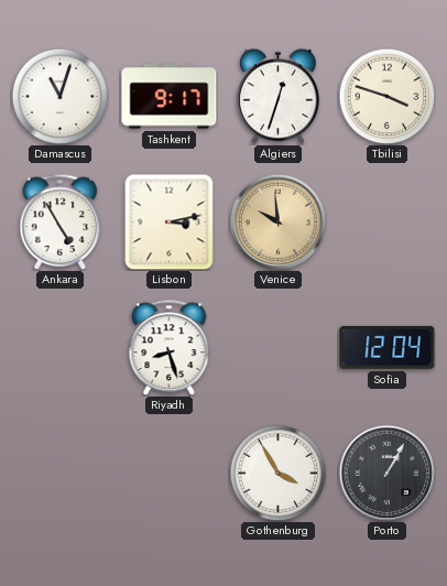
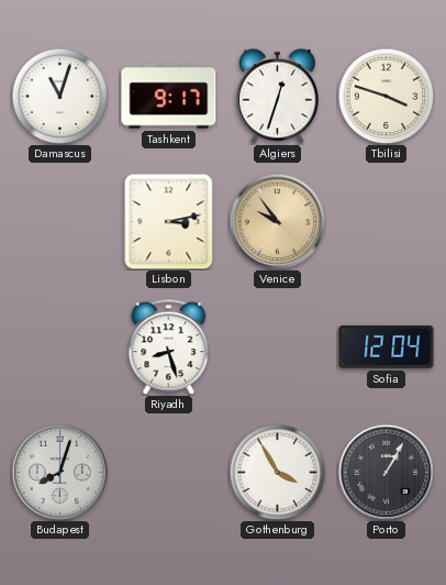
Ankara: 4:55 -> none
Venice: 9:59 -> 9:54
Budapest: none -> 8:03
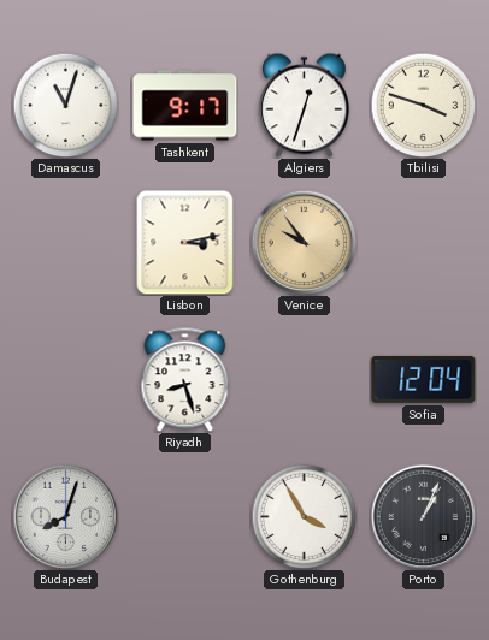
Porto: 1:05 -> 1:04
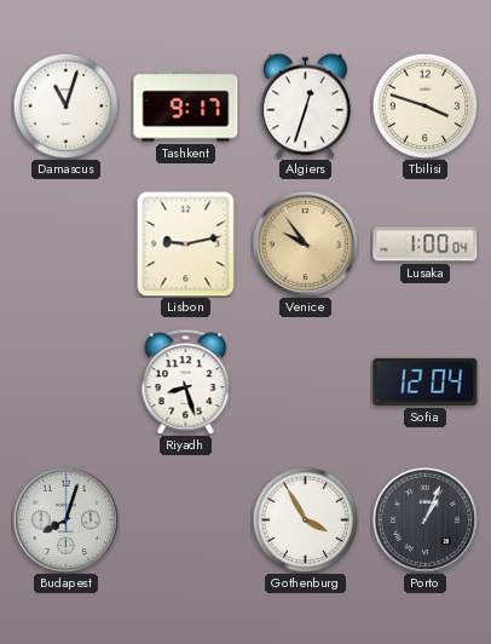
Lisbon: 3:13 -> 9:13
Lusaka: none -> 1:00
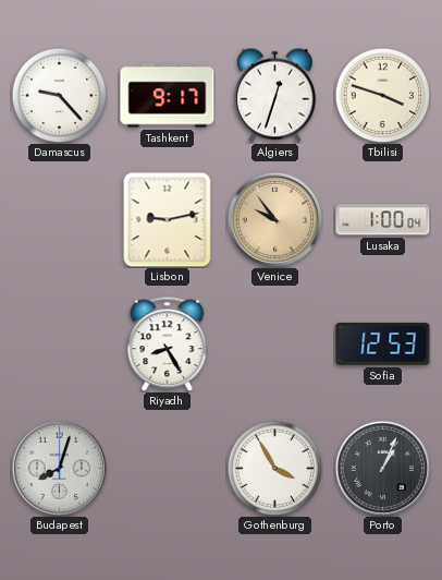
Damascus: 11:03 -> 9:23
Riyadh: 8:27 -> 8:25
Sofia: 12:04 -> 12:53
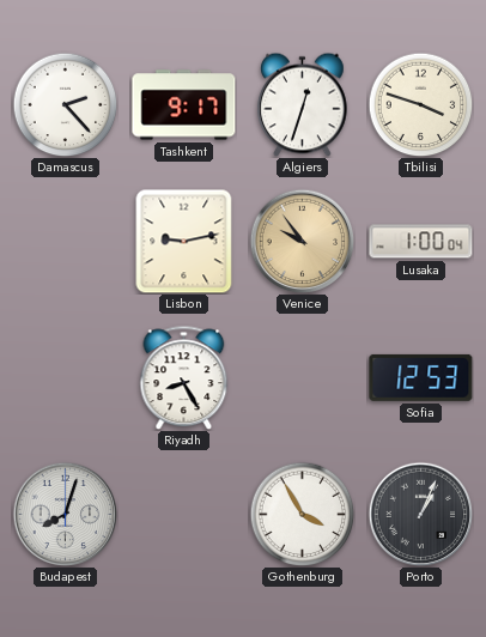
Damascus: 9:23 -> 2:23
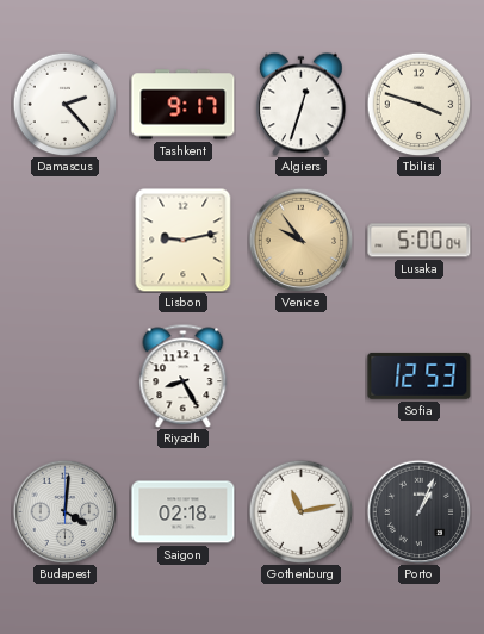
Lusaka: 1:00 -> 5:00
Budapest: 8:03 -> 4:01
Saigon: none -> 02:18
Gothenburg: 3:55 -> 11:13
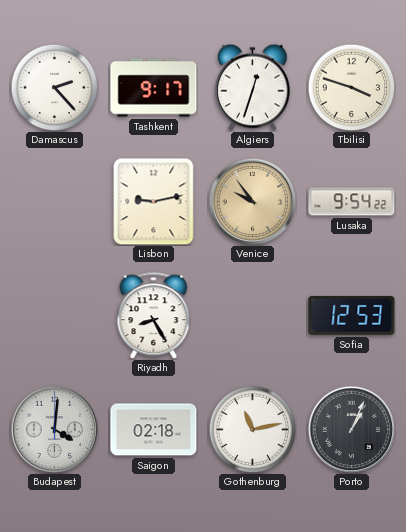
Lusaka: 5:00 -> 9:54
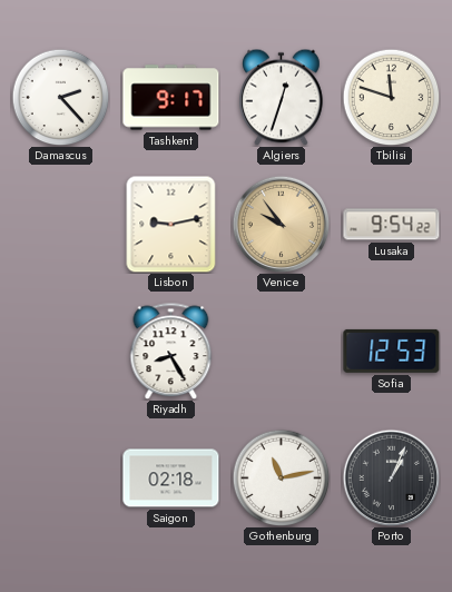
Tbilisi: 3:48 -> 11:48
Budapest: 4:01 -> none
